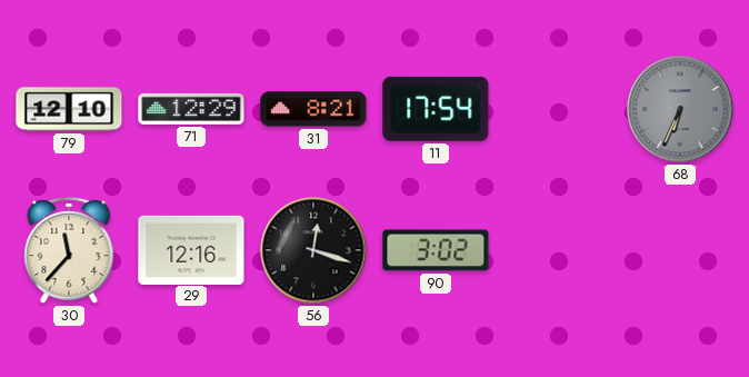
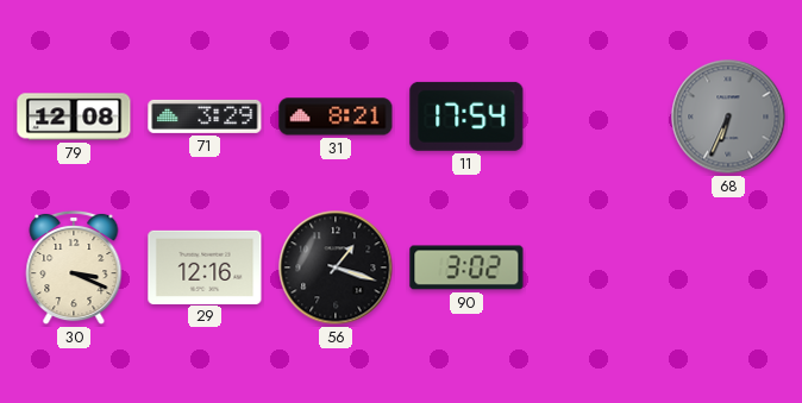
79: 12:10 -> 12:08
71: 12:29 -> 3:29
30: 11:37 -> 3:19
56: 12:18 -> 1:18
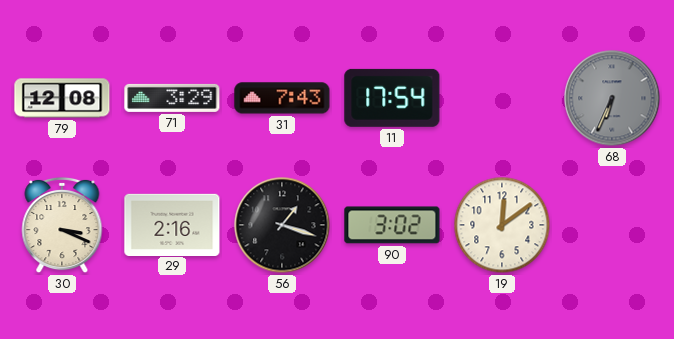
31: 8:21 -> 7:43
29: 12:16 -> 2:16
19: none -> 12:09
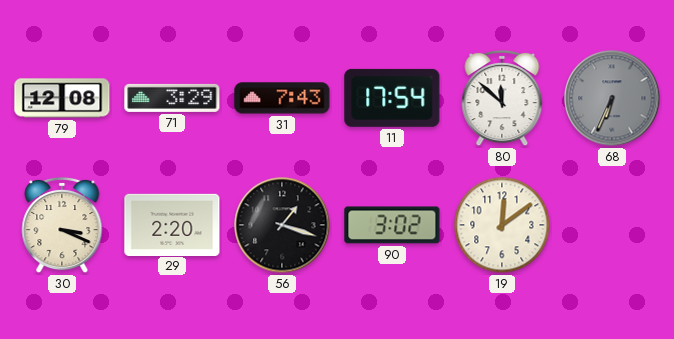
80: none -> 11:52
29: 2:16 -> 2:20
